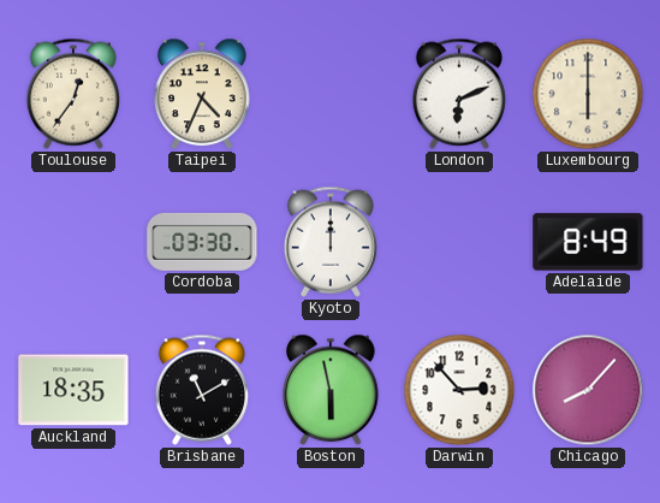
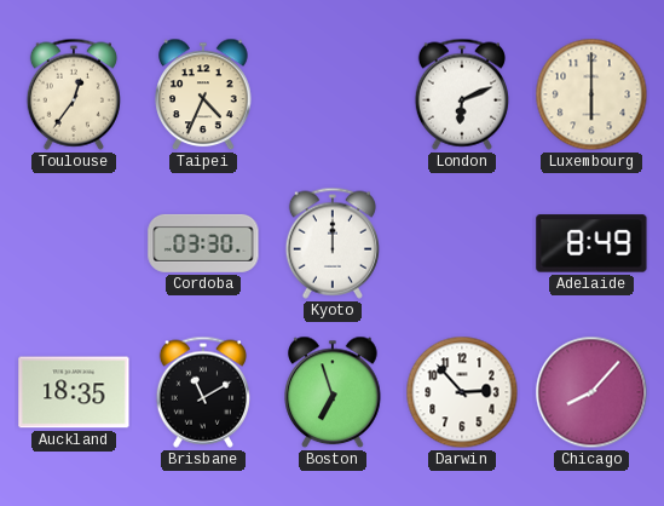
Boston: 5:58 -> 6:57
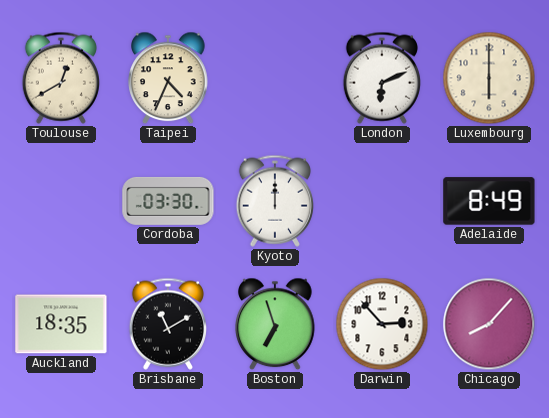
Toulouse: 12:36 -> 12:40
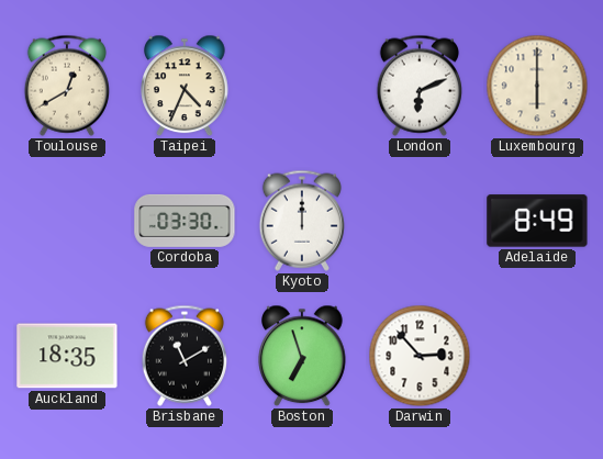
Chicago: 8:07 -> none
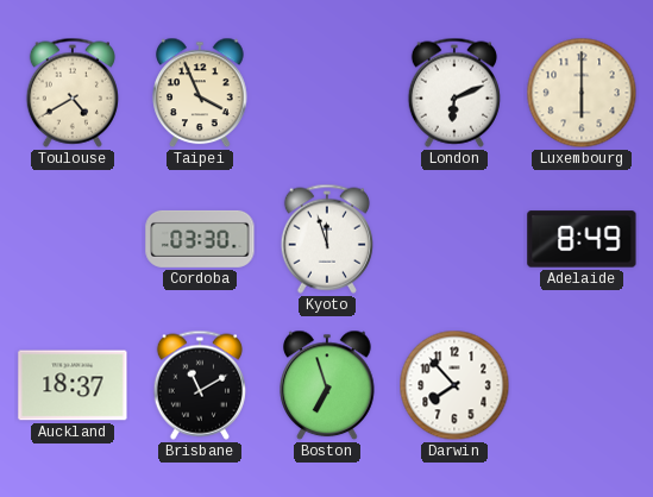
Toulouse: 12:40 -> 4:40
Taipei: 4:34 -> 3:56
Kyoto: 12:00 -> 11:57
Auckland: 18:35 -> 18:37
Darwin: 2:53 -> 7:53
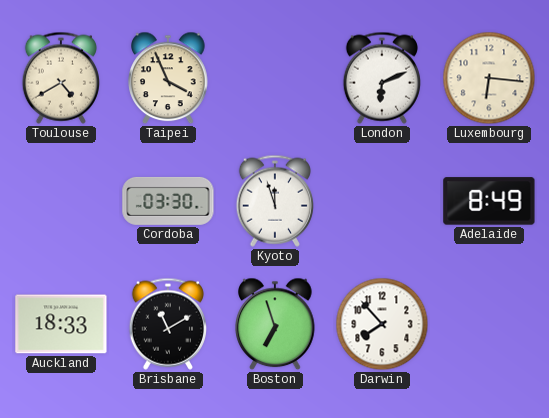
Luxembourg: 6:00 -> 6:16
Auckland: 18:37 -> 18:33
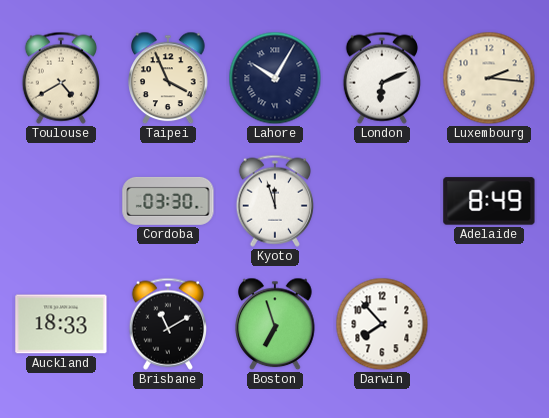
Lahore: none -> 10:05
Luxembourg: 6:16 -> 2:16
